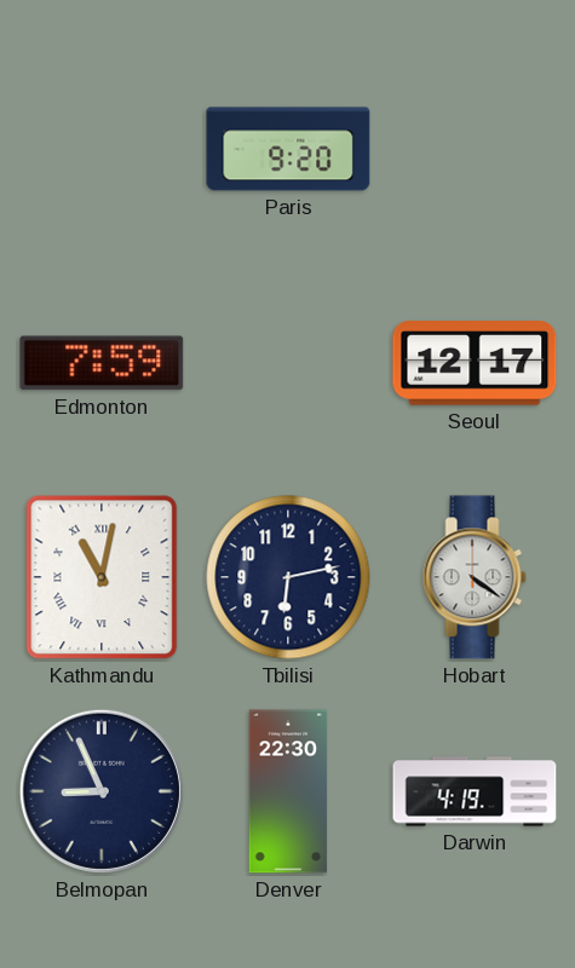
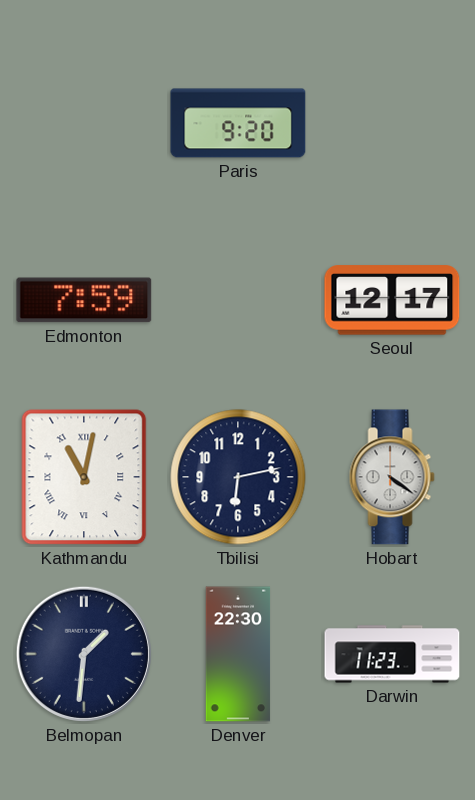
Belmopan: 8:56 -> 1:31
Darwin: 4:19 -> 11:23
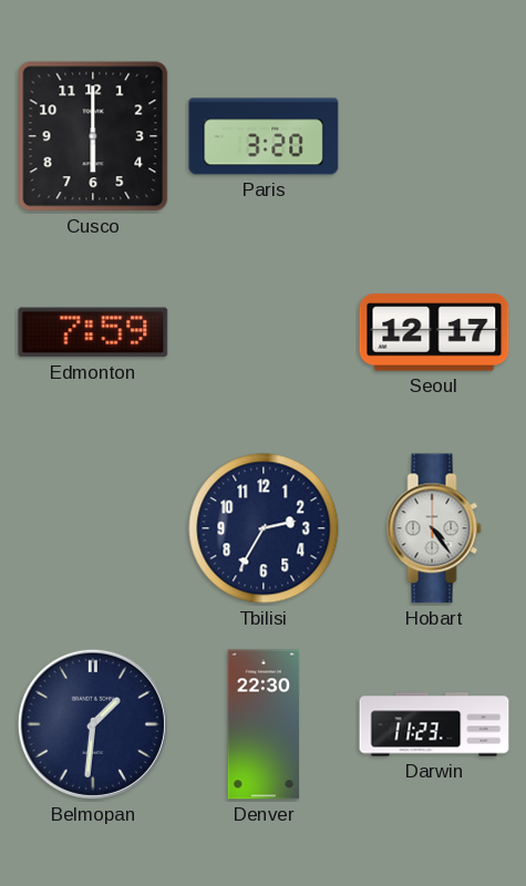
Cusco: none -> 6:00
Paris: 9:20 -> 3:20
Kathmandu: 11:02 -> none
Tbilisi: 6:13 -> 2:35
Hobart: 4:21 -> 4:24
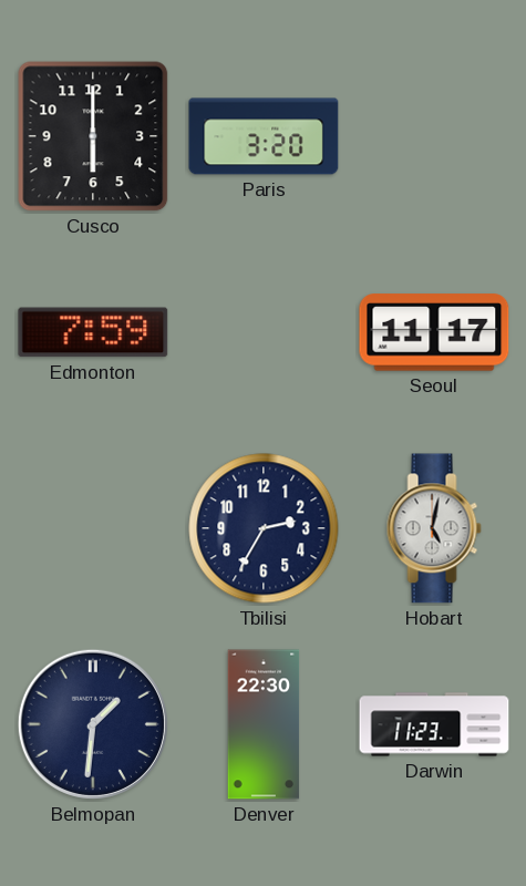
Seoul: 12:17 -> 11:17
Hobart: 4:24 -> 5:02
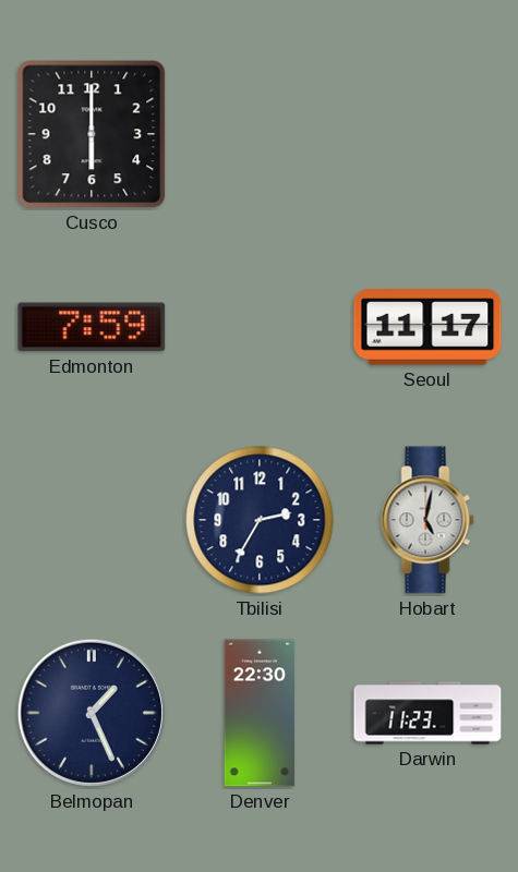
Paris: 3:20 -> none
Belmopan: 1:31 -> 1:26
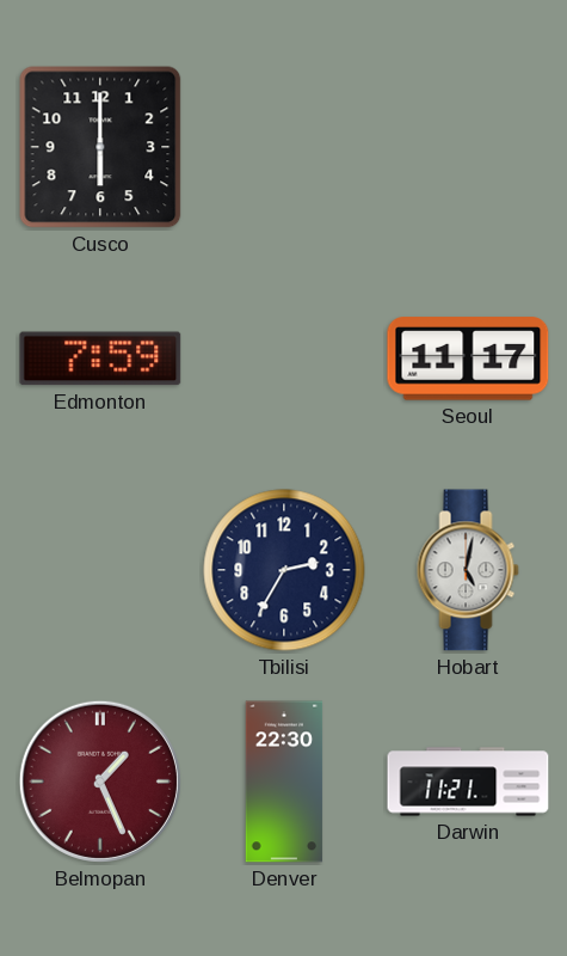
Belmopan dial: navy -> burgundy
Darwin: 11:23 -> 11:21
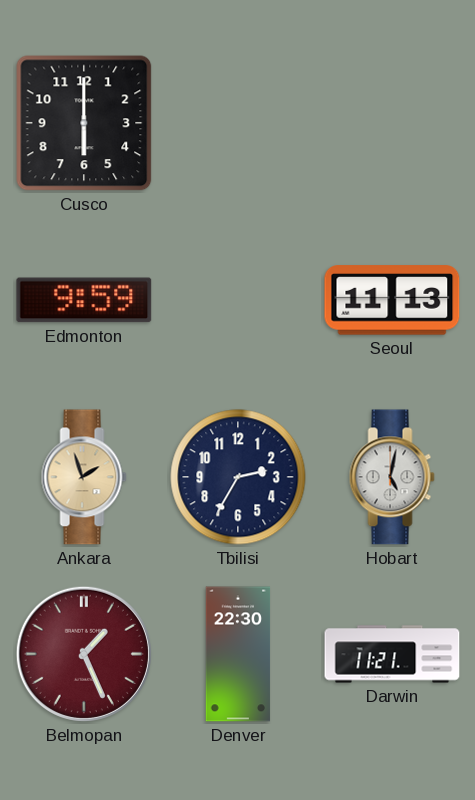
Edmonton: 7:59 -> 9:59
Seoul: 11:17 -> 11:13
Ankara: none -> 1:57
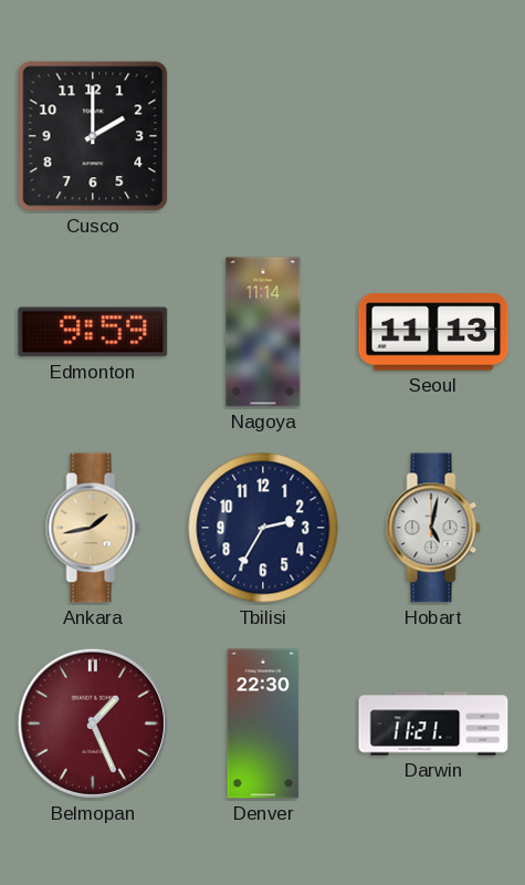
Cusco: 6:00 -> 2:00
Nagoya: none -> 11:14
Ankara: 1:57 -> 1:43
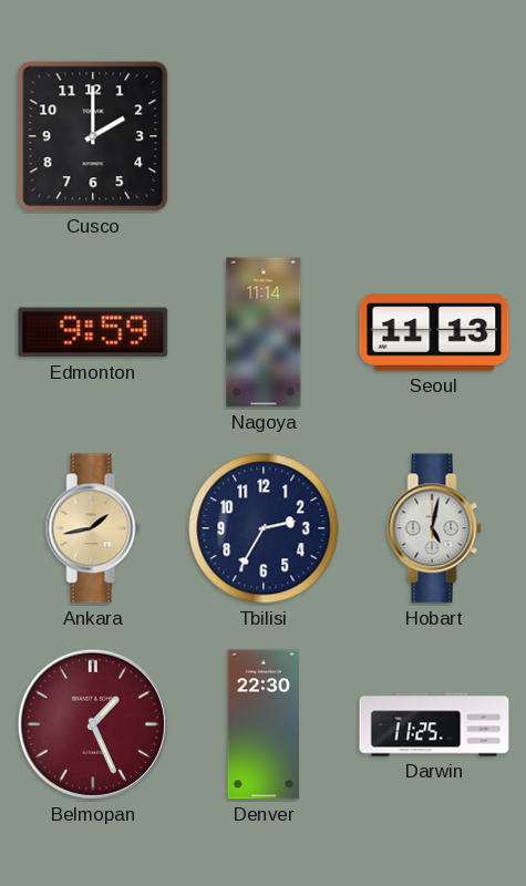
Darwin: 11:21 -> 11:25
